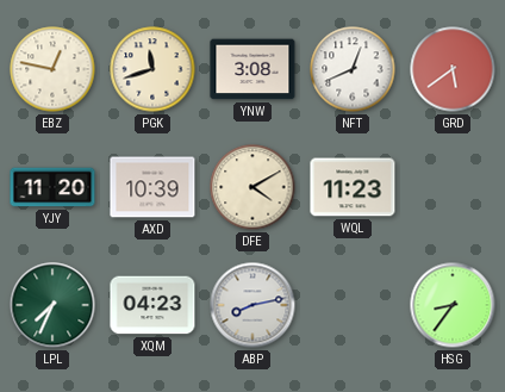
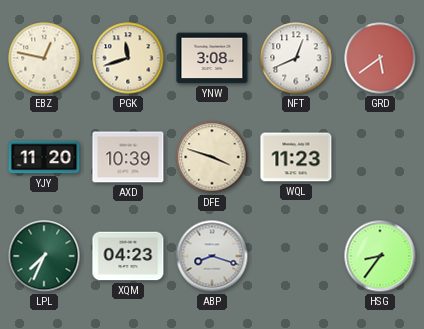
DFE: 4:10 -> 3:48
ABP: 8:13 -> 8:18
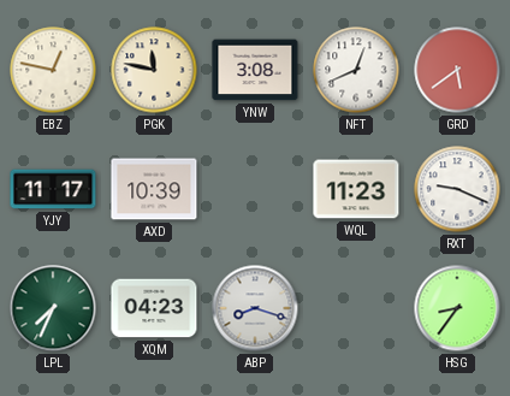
PGK: 11:42 -> 11:47
YJY: 11:20 -> 11:17
DFE: 3:48 -> none
RXT: none -> 9:19
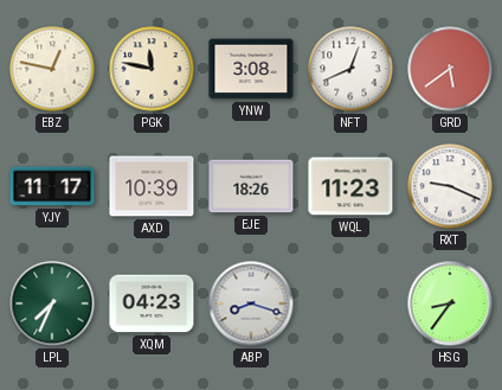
EJE: none -> 18:26
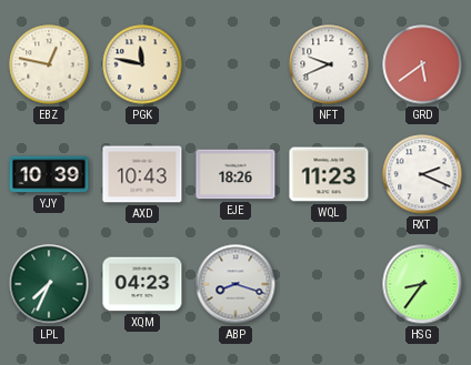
YNW: 3:08 -> none
NFT: 12:41 -> 9:41
YJY: 11:17 -> 10:39
AXD: 10:39 -> 10:43
RXT: 9:19 -> 2:19
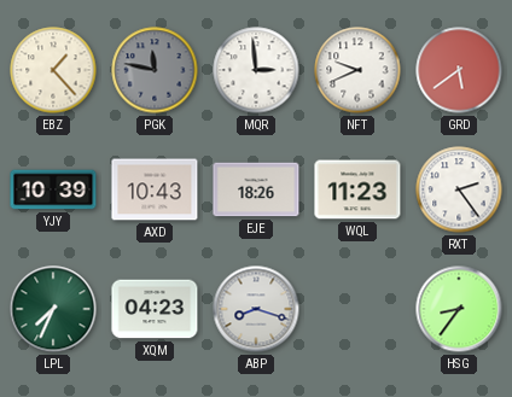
EBZ: 12:47 -> 1:23
PGK dial: cream -> grey
MQR: none -> 2:59
RXT: 2:19 -> 2:24
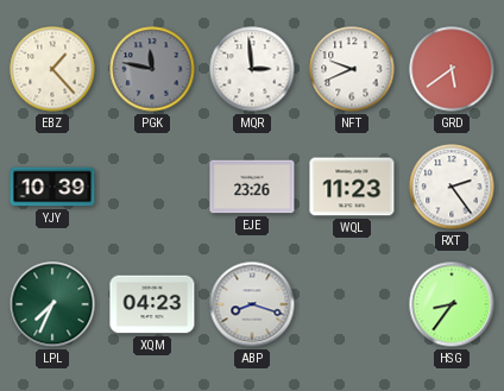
AXD: 10:43 -> none
EJE: 18:26 -> 23:26
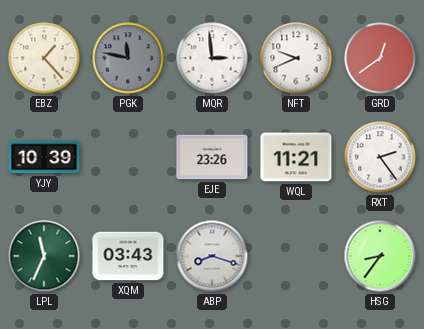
GRD: 5:39 -> 12:39
WQL: 11:23 -> 11:21
LPL: 7:34 -> 11:34
XQM: 04:23 -> 03:43
